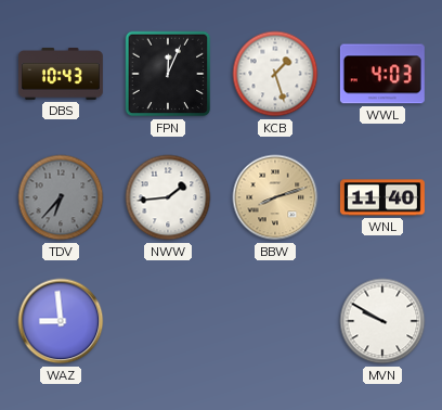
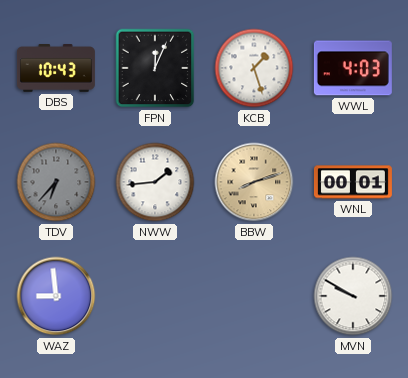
WNL: 11:40 -> 00:01
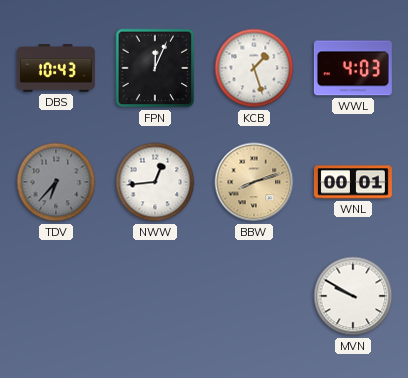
NWW: 1:44 -> 12:44
WAZ: 8:59 -> none
